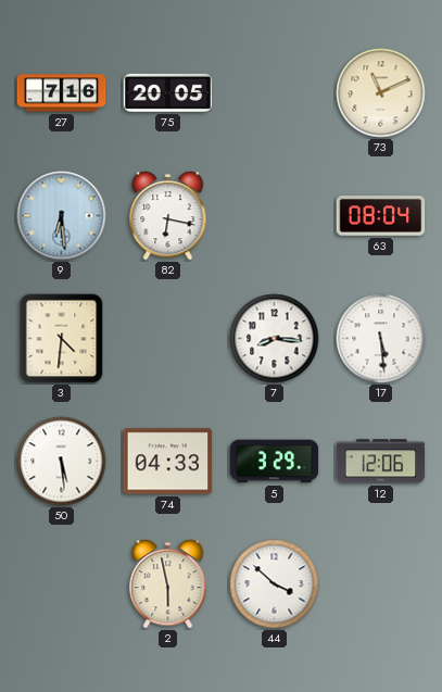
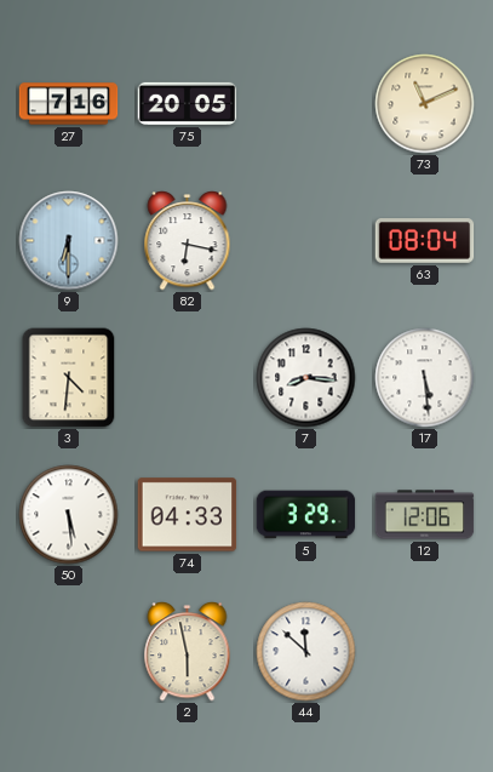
9: 6:29 -> 6:30
44: 3:52 -> 11:52
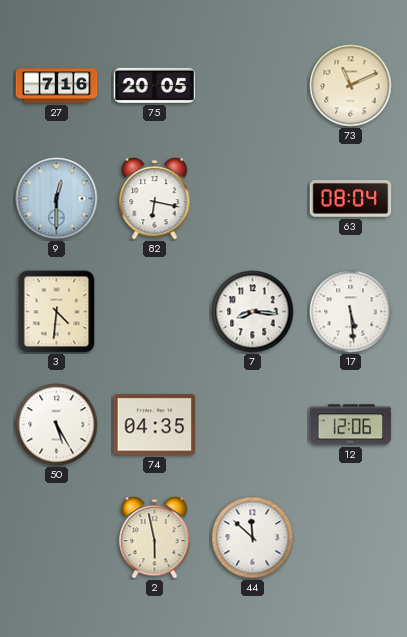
9: 6:30 -> 12:30
50: 5:29 -> 5:25
74: 04:33 -> 04:35
5: 3:29 -> none
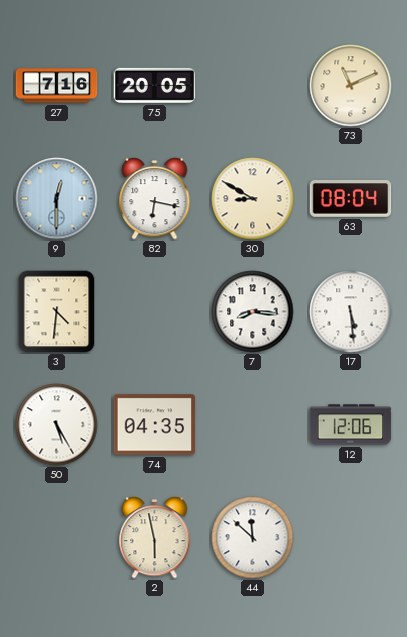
30: none -> 8:50
